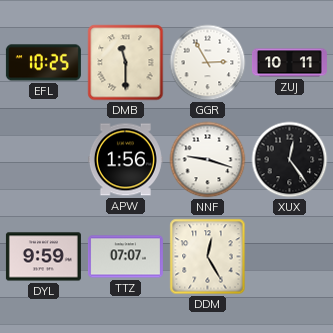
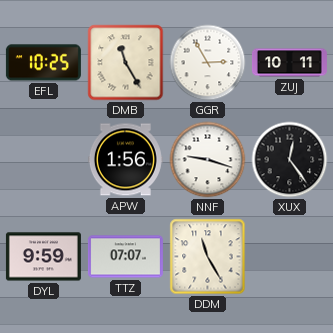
DMB: 11:30 -> 11:25
DDM: 12:25 -> 11:25
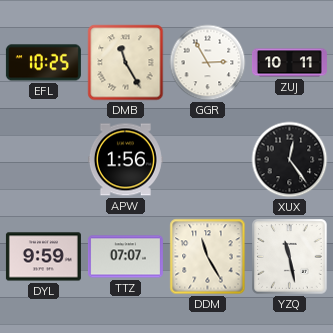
NNF: 9:18 -> none
YZQ: none -> 11:28
